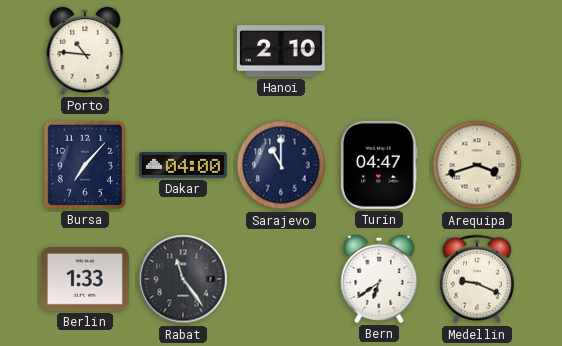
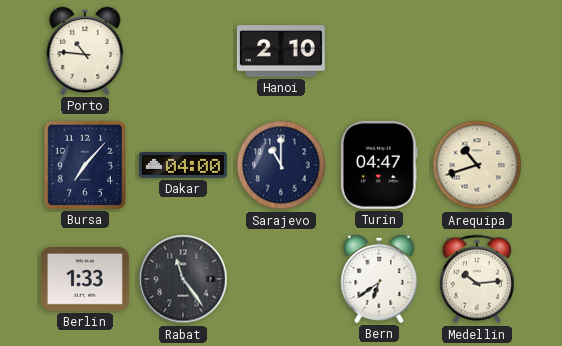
Arequipa: 3:42 -> 10:42
Medellin: 9:19 -> 10:14
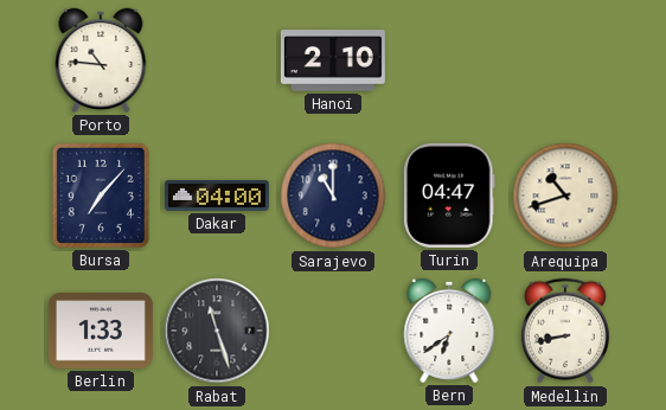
Rabat: 11:24 -> 11:27
Medellin: 10:14 -> 8:43
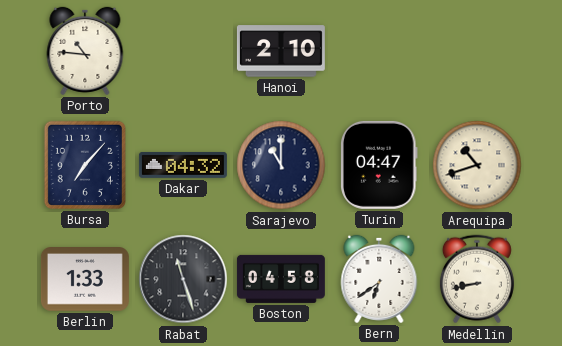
Dakar: 04:00 -> 04:32
Boston: none -> 04:58
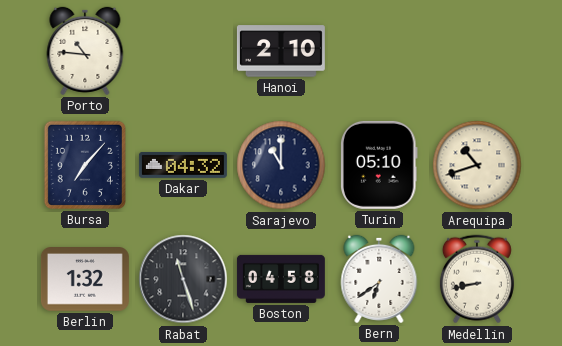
Turin: 04:47 -> 05:10
Berlin: 1:33 -> 1:32
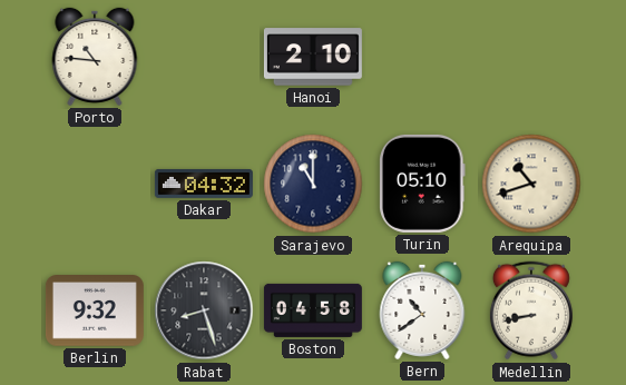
Bursa: 7:07 -> none
Berlin: 1:32 -> 9:32
Rabat: 11:27 -> 8:27
Bern: 6:39 -> 10:39
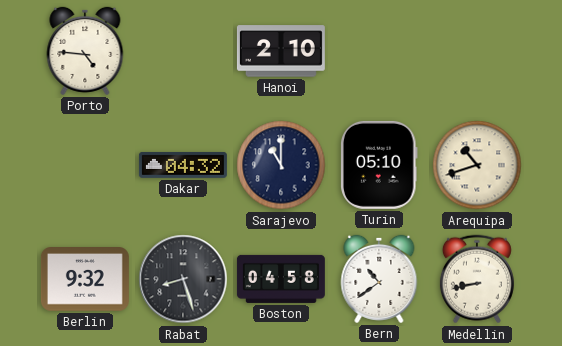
Porto: 10:46 -> 4:46
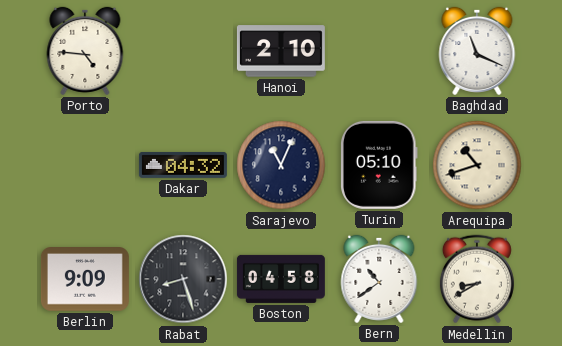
Baghdad: none -> 11:19
Sarajevo: 11:00 -> 11:04
Berlin: 9:32 -> 9:09
Medellin: 8:43 -> 8:40
